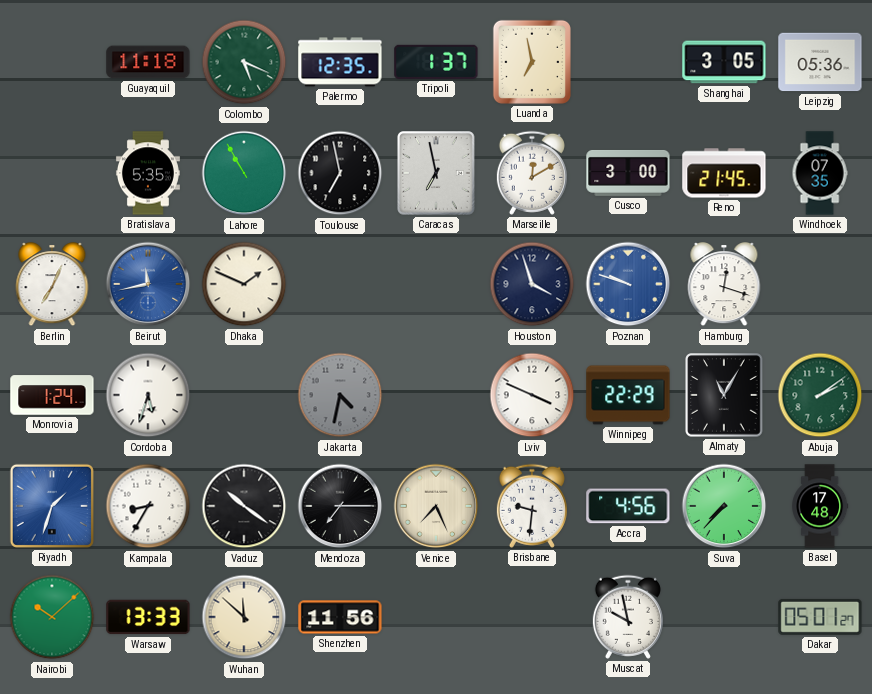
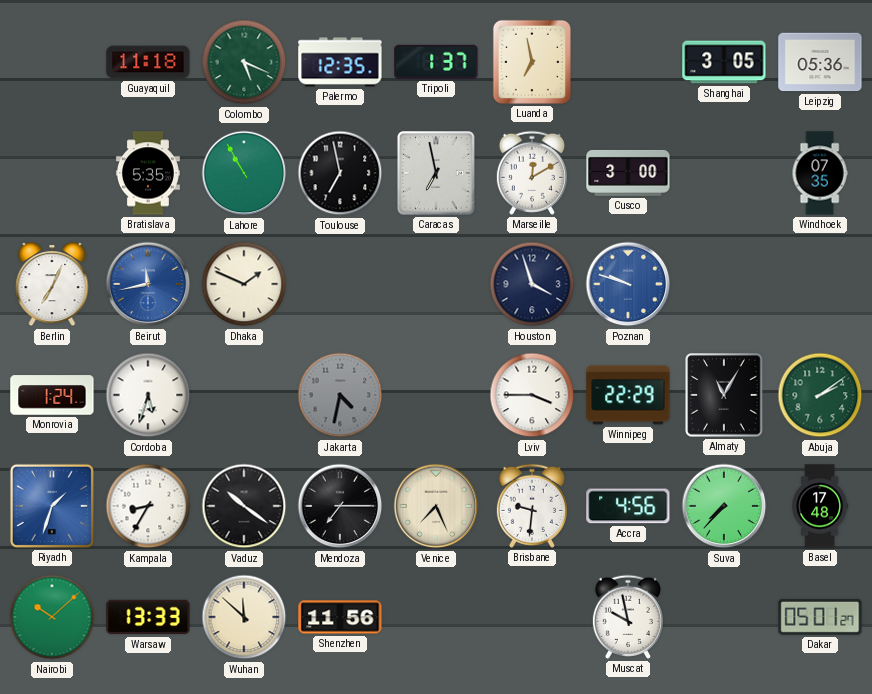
Reno: 21:45 -> none
Hamburg: 12:18 -> none
Lviv: 3:49 -> 3:45
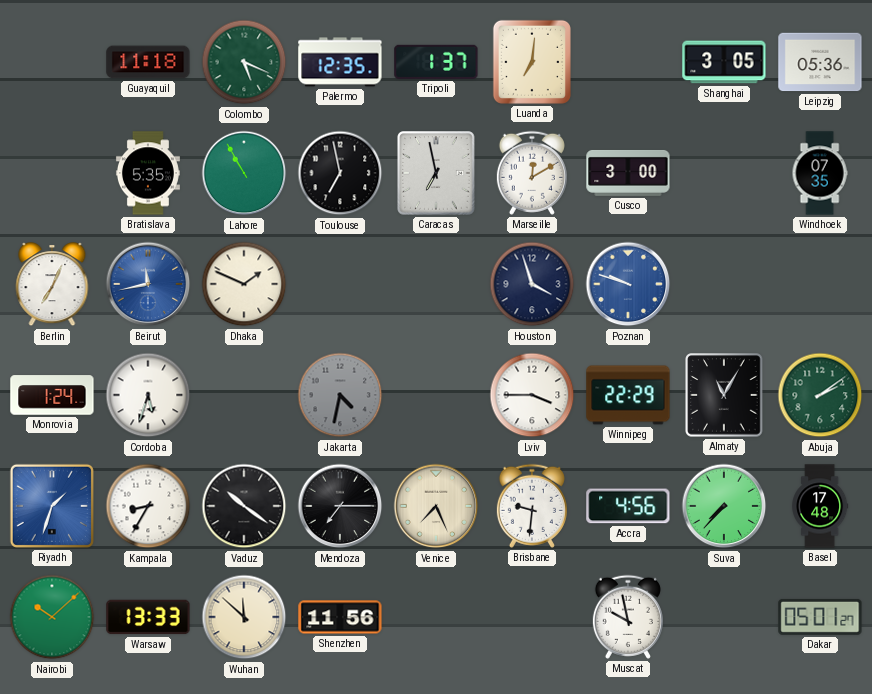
Luanda: 6:58 -> 7:01
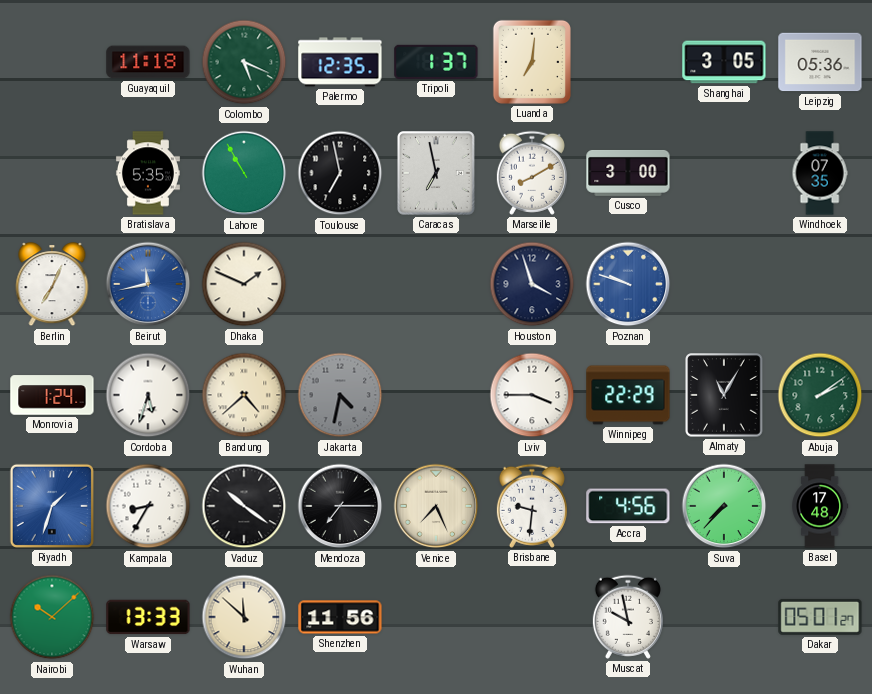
Marseille: 12:10 -> 8:10
Bandung: none -> 4:38
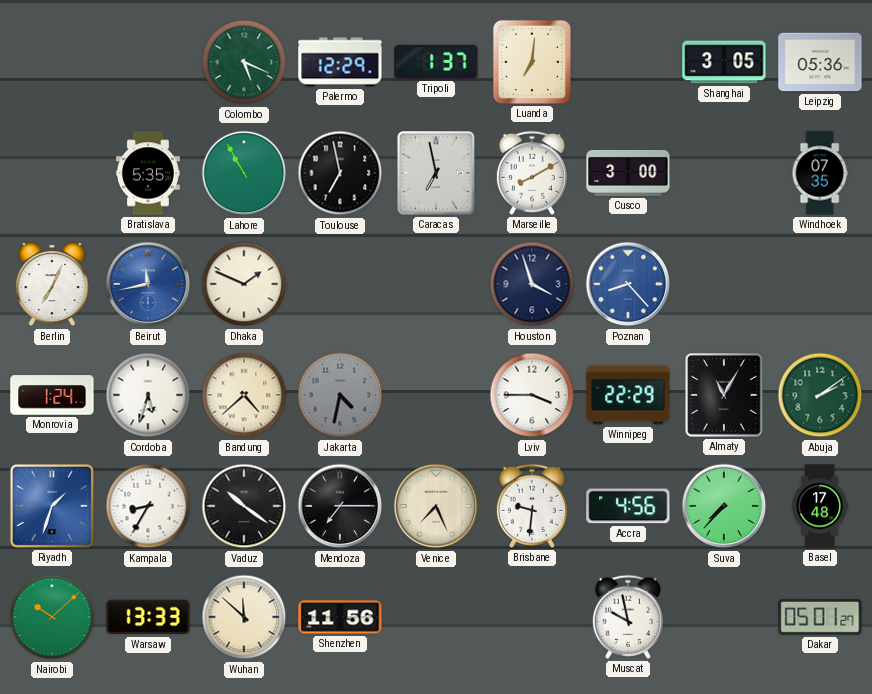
Guayaquil: 11:18 -> none
Palermo: 12:35 -> 12:29
Poznan: 9:48 -> 8:23
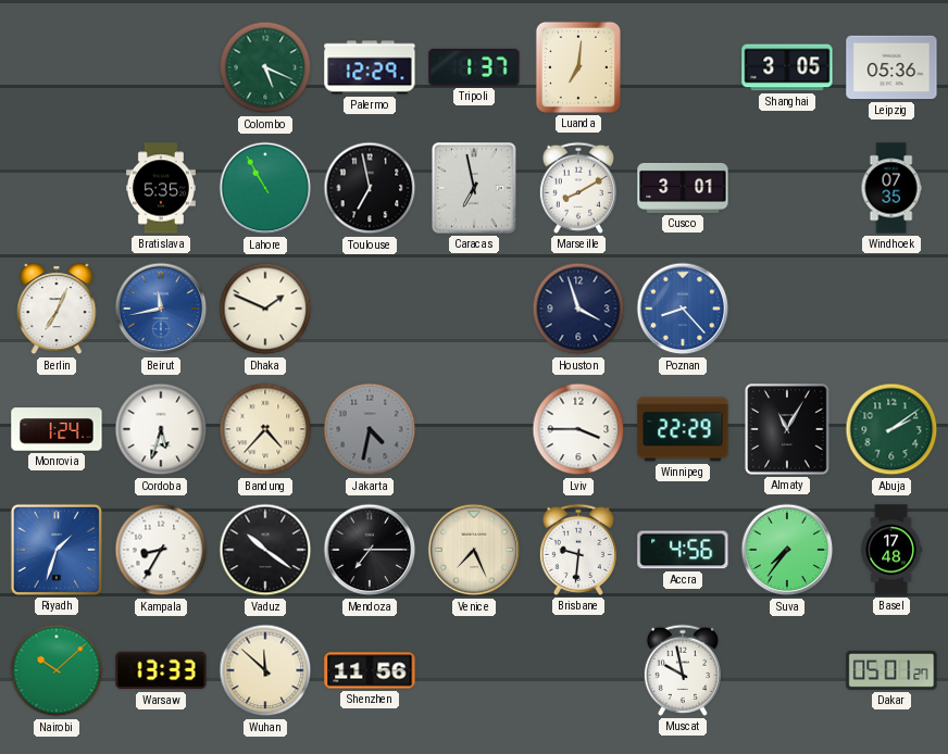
Cusco: 3:00 -> 3:01
Bandung: 4:38 -> 4:37
Suva: 7:37 -> 7:36
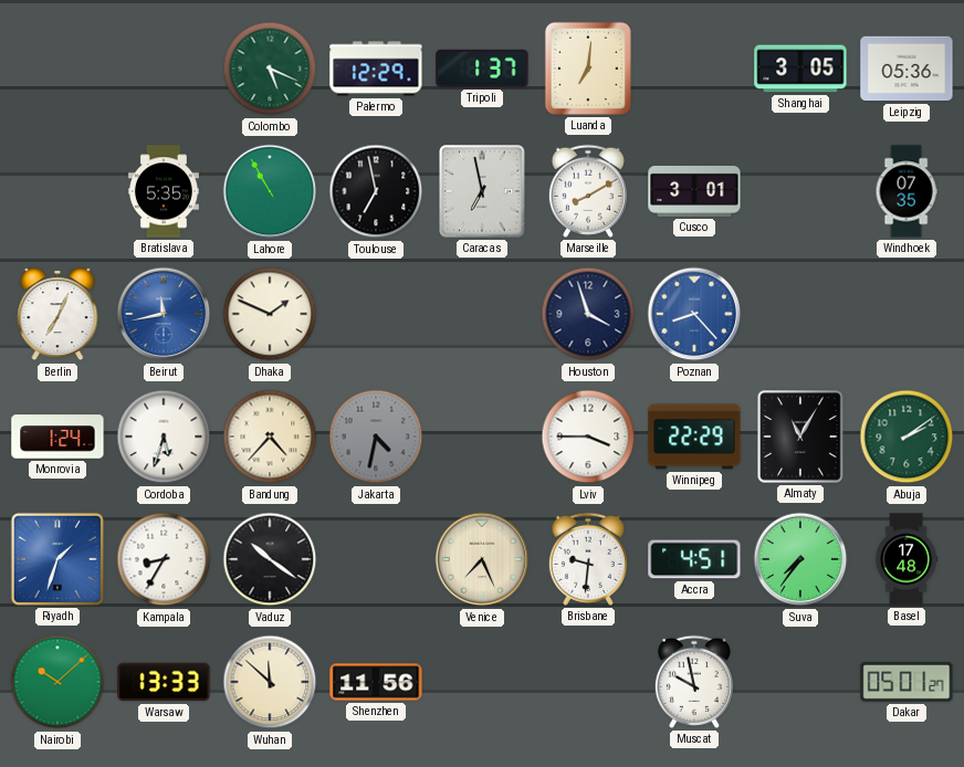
Mendoza: 7:15 -> none
Accra: 4:56 -> 4:51
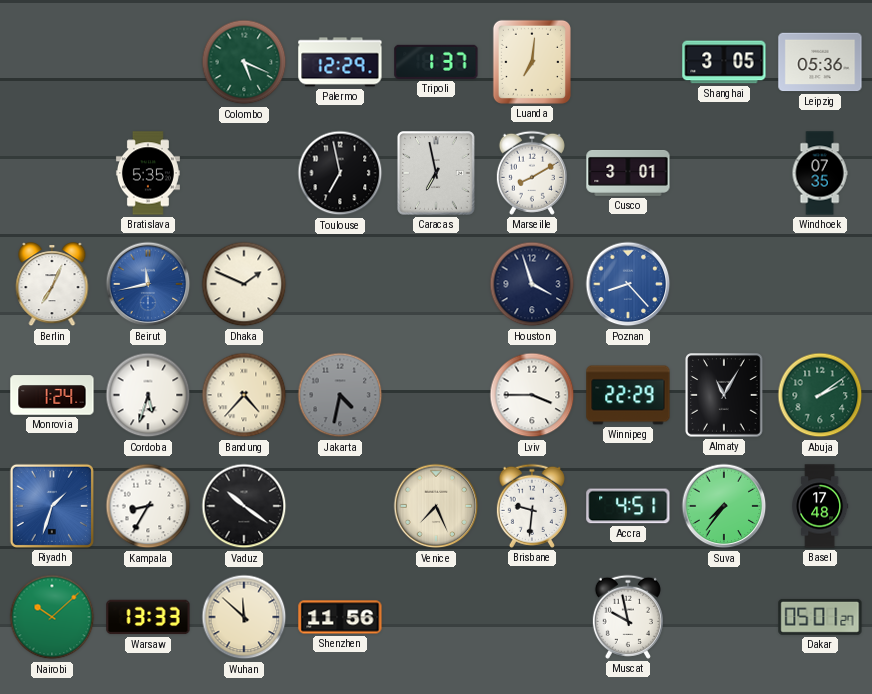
Lahore: 10:55 -> none
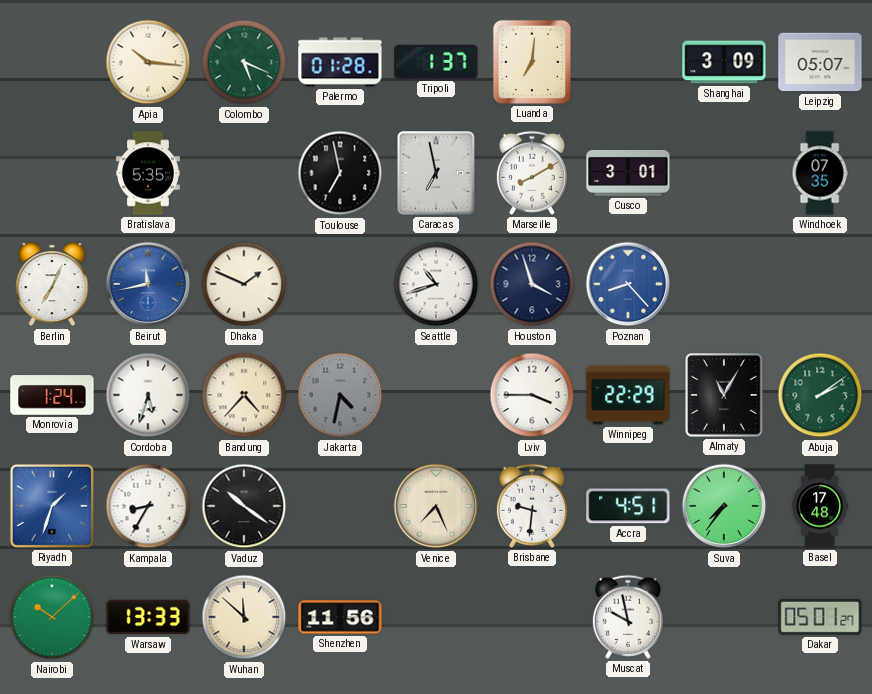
Apia: none -> 10:16
Palermo: 12:29 -> 01:28
Shanghai: 3:05 -> 3:09
Leipzig: 05:36 -> 05:07
Seattle: none -> 10:42
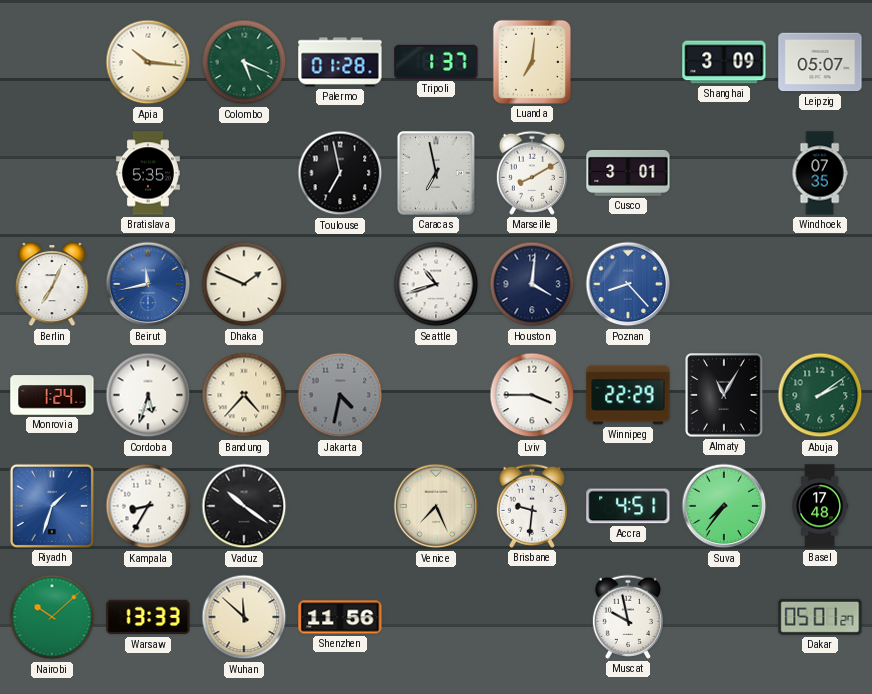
Houston: 3:57 -> 4:01
